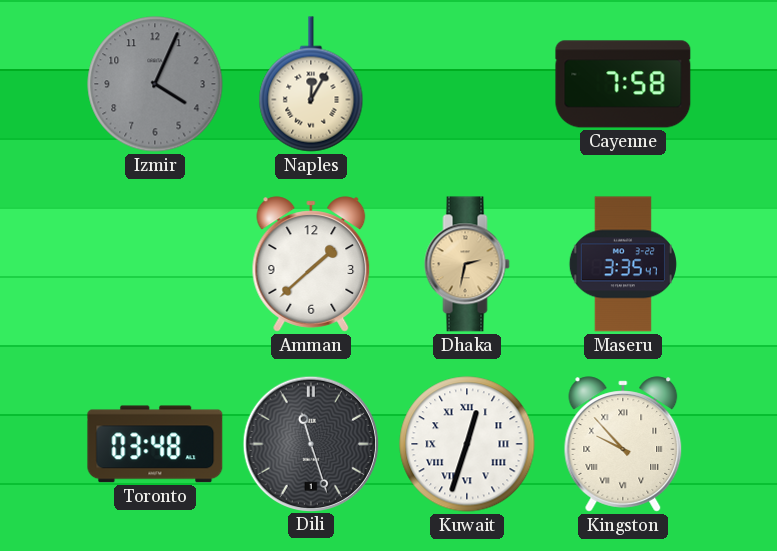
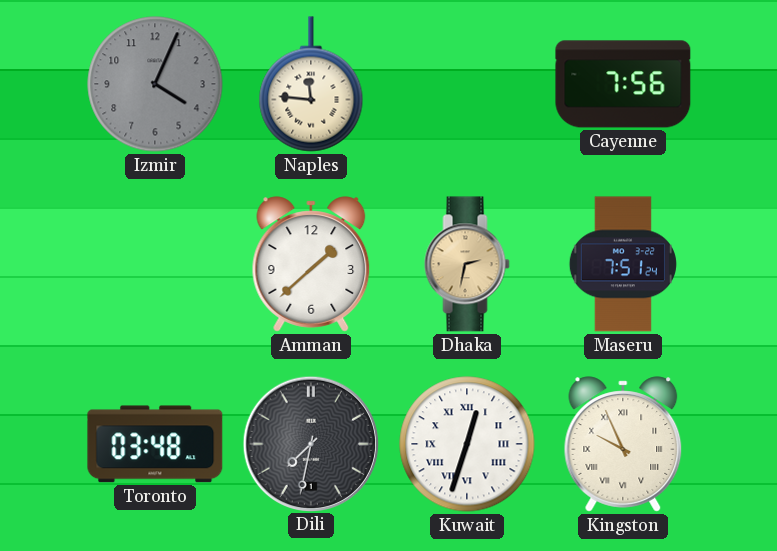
Naples: 12:05 -> 11:46
Cayenne: 7:58 -> 7:56
Maseru: 3:35 -> 7:51
Dili: 11:27 -> 7:32
Kingston: 9:53 -> 9:56
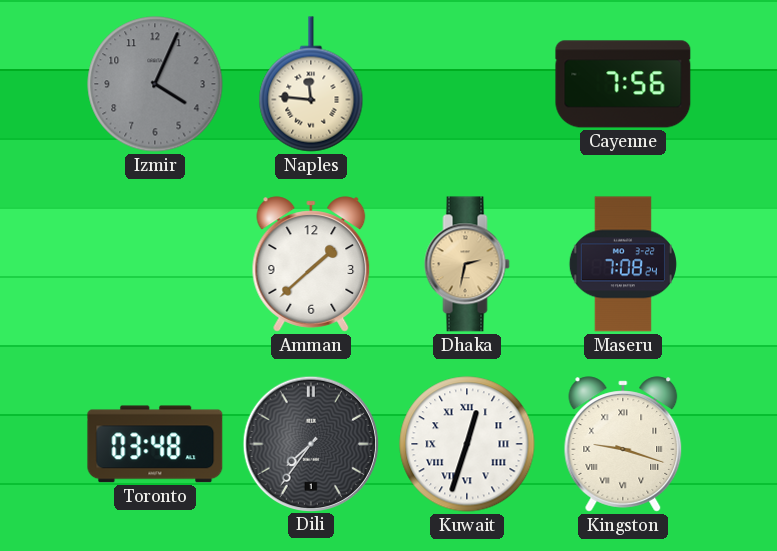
Maseru: 7:51 -> 7:08
Dili: 7:32 -> 7:36
Kingston: 9:56 -> 9:18
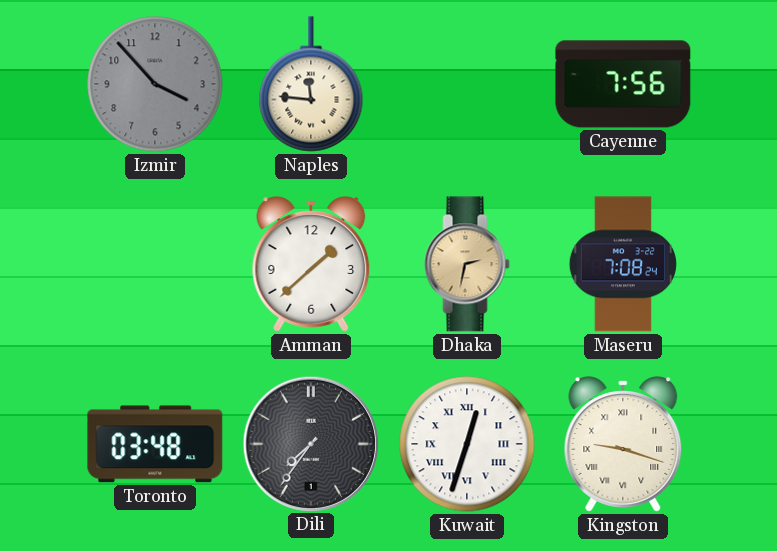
Izmir: 4:04 -> 3:53
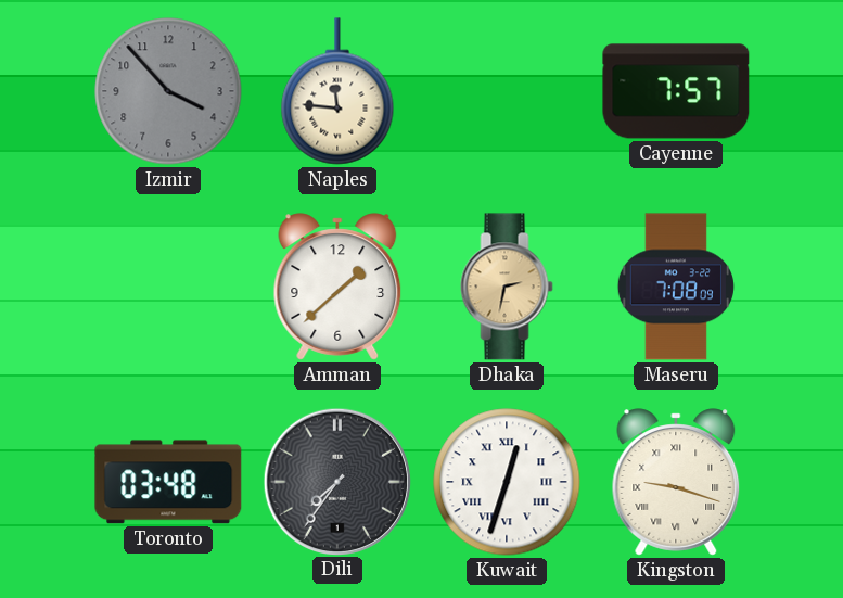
Cayenne: 7:56 -> 7:57
Maseru: 7:08:24 -> 7:08:09
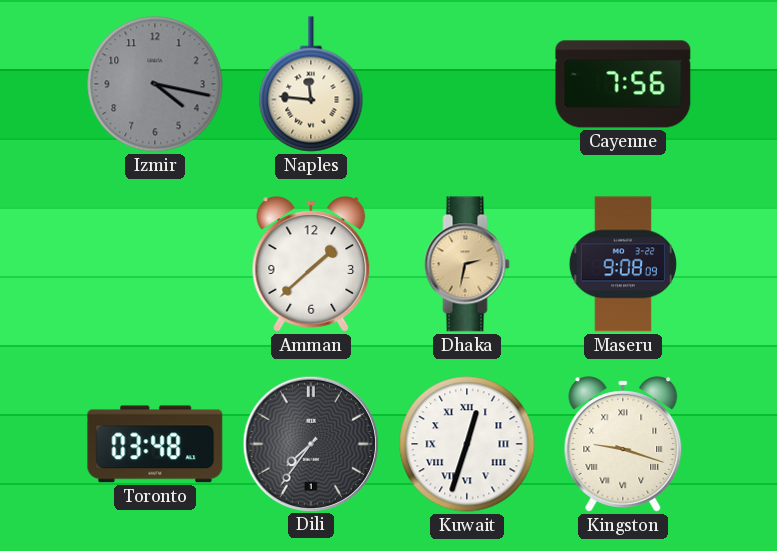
Izmir: 3:53 -> 4:17
Cayenne: 7:57 -> 7:56
Maseru: 7:08 -> 9:08
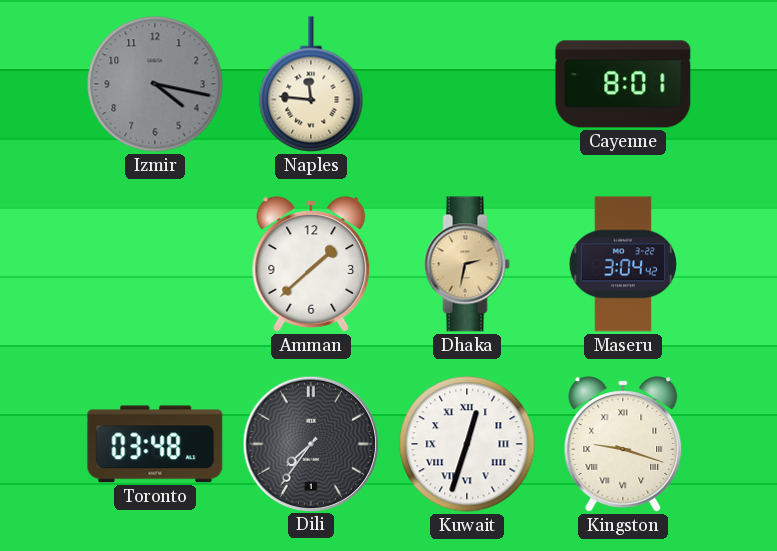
Cayenne: 7:56 -> 8:01
Maseru: 9:08 -> 3:04
